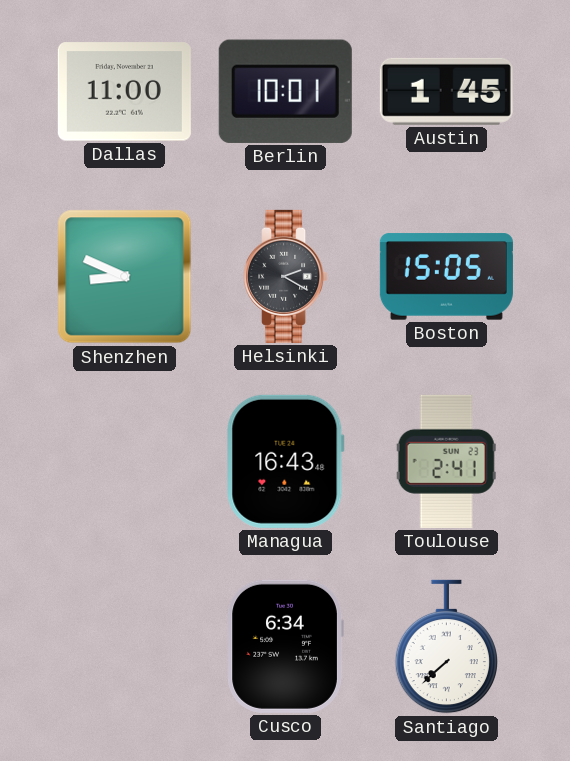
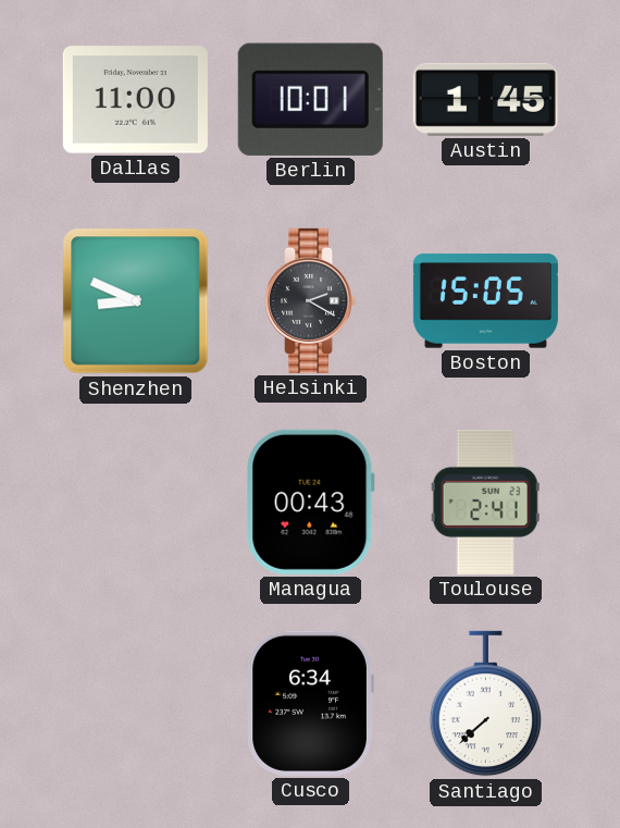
Managua: 16:43 -> 00:43
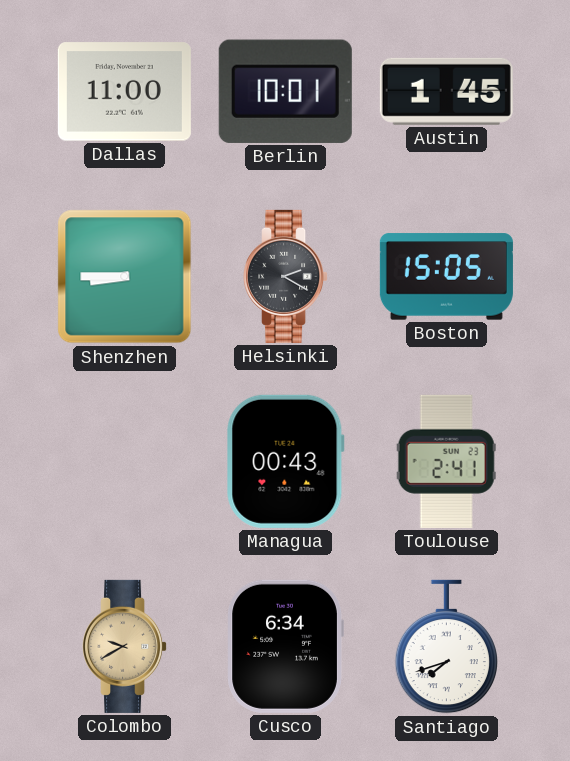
Shenzhen: 8:49 -> 8:45
Colombo: none -> 9:40
Santiago: 7:38 -> 7:42
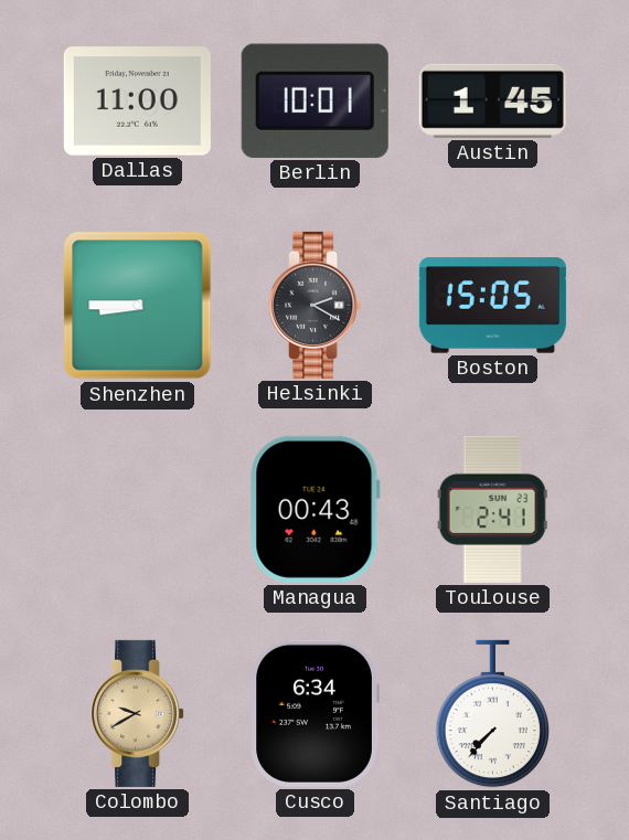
Santiago: 7:42 -> 7:37
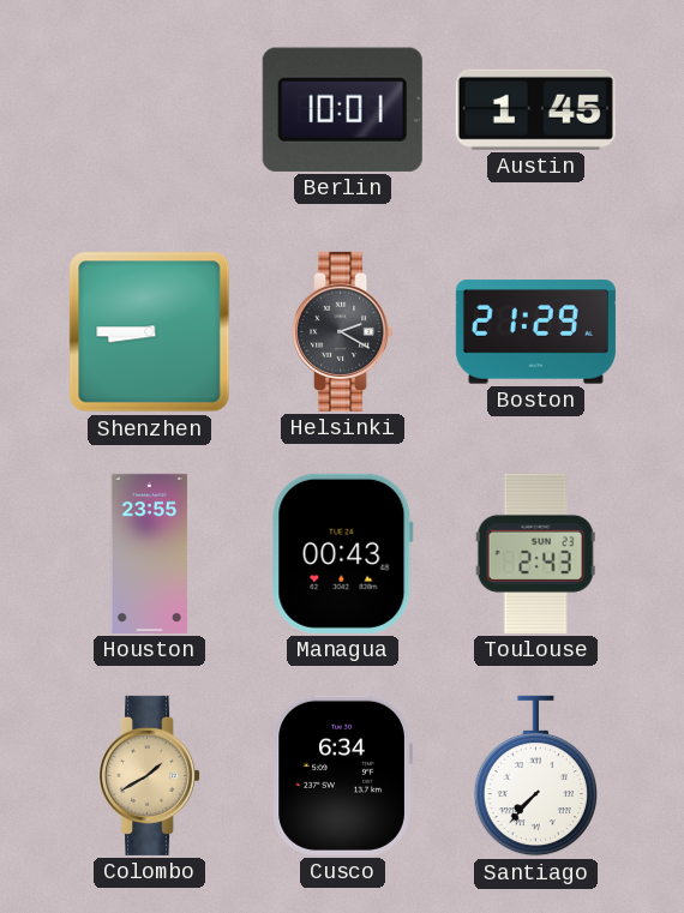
Dallas: 11:00 -> none
Boston: 15:05 -> 21:29
Houston: none -> 23:55
Toulouse: 2:41 -> 2:43
Colombo: 9:40 -> 1:40
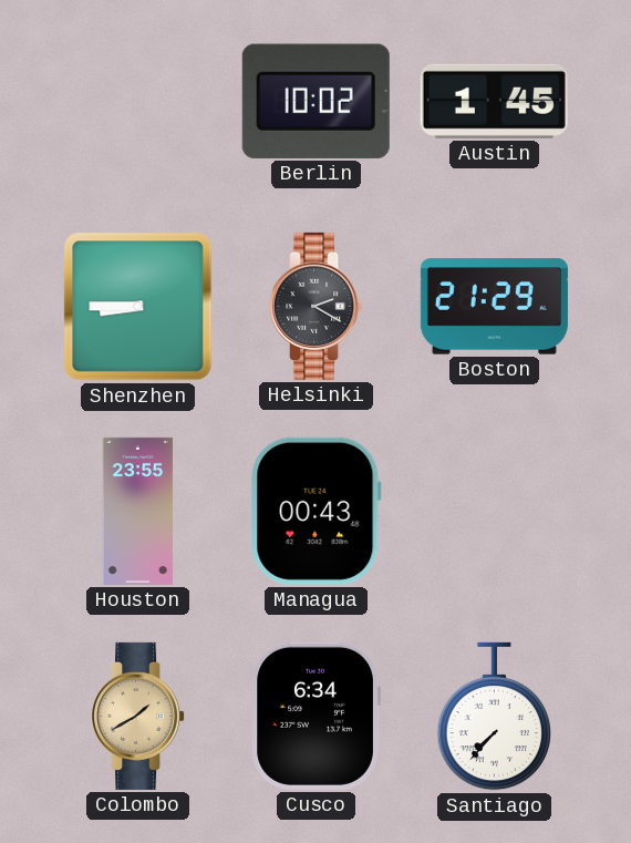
Berlin: 10:01 -> 10:02
Toulouse: 2:43 -> none
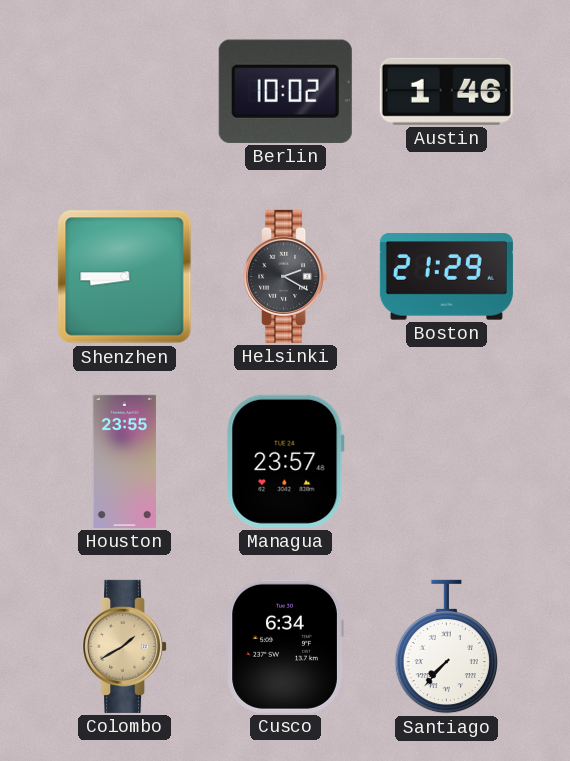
Austin: 1:45 -> 1:46
Managua: 00:43 -> 23:57
